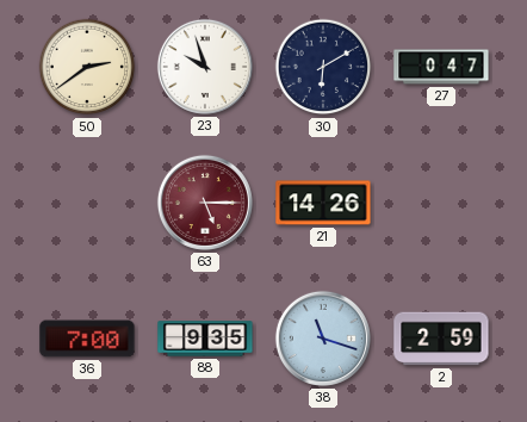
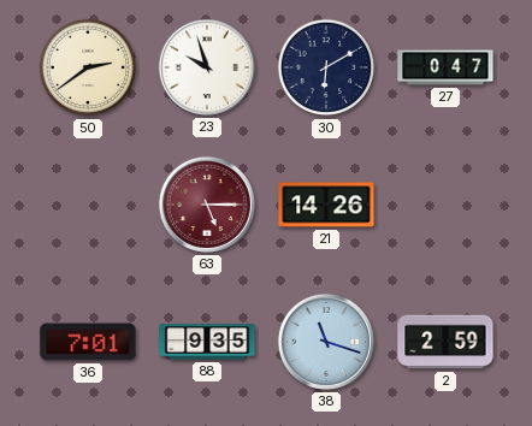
36: 7:00 -> 7:01
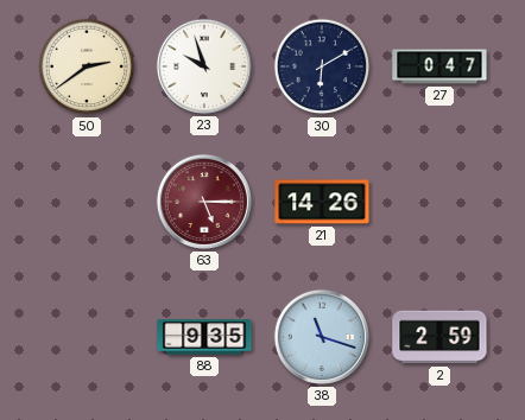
36: 7:01 -> none
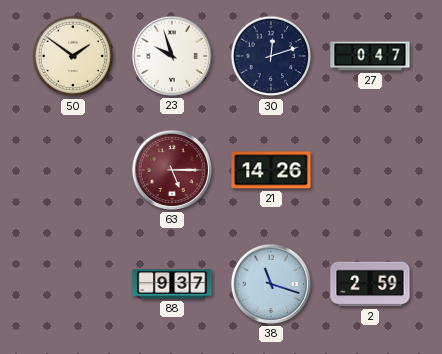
50: 2:39 -> 1:51
30: 6:10 -> 12:12
88: 9:35 -> 9:37
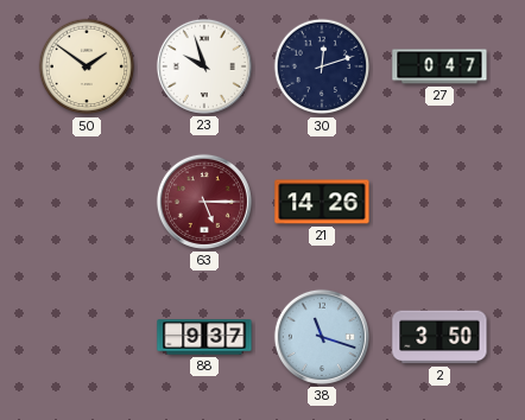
2: 2:59 -> 3:50
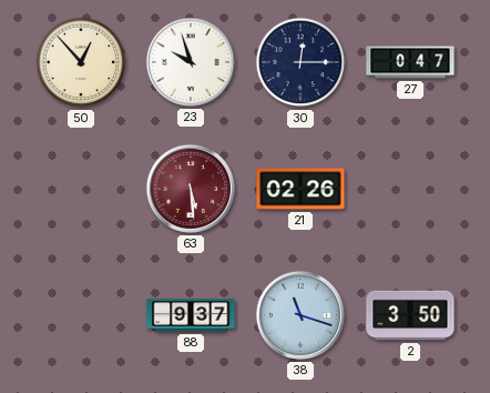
50: 1:51 -> 12:53
30: 12:12 -> 12:15
63: 5:15 -> 5:29
21: 14:26 -> 02:26
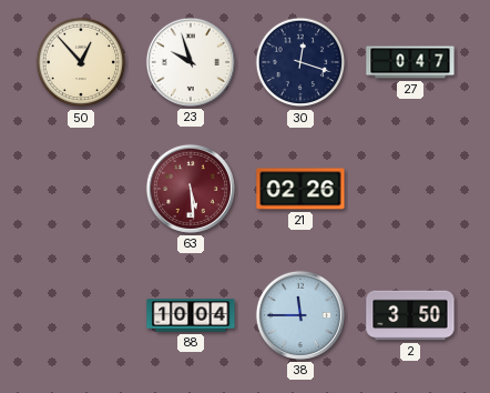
30: 12:15 -> 12:18
88: 9:37 -> 10:04
38: 11:18 -> 11:45
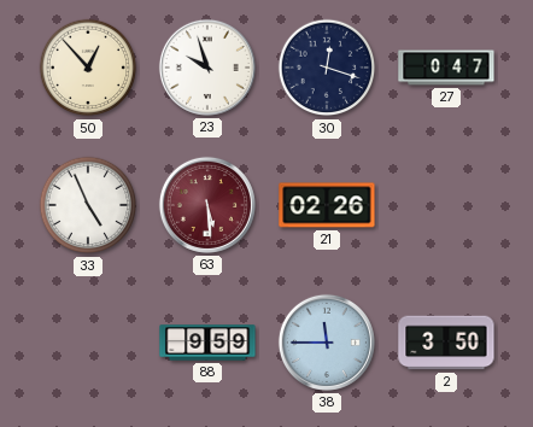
33: none -> 4:56
88: 10:04 -> 9:59
